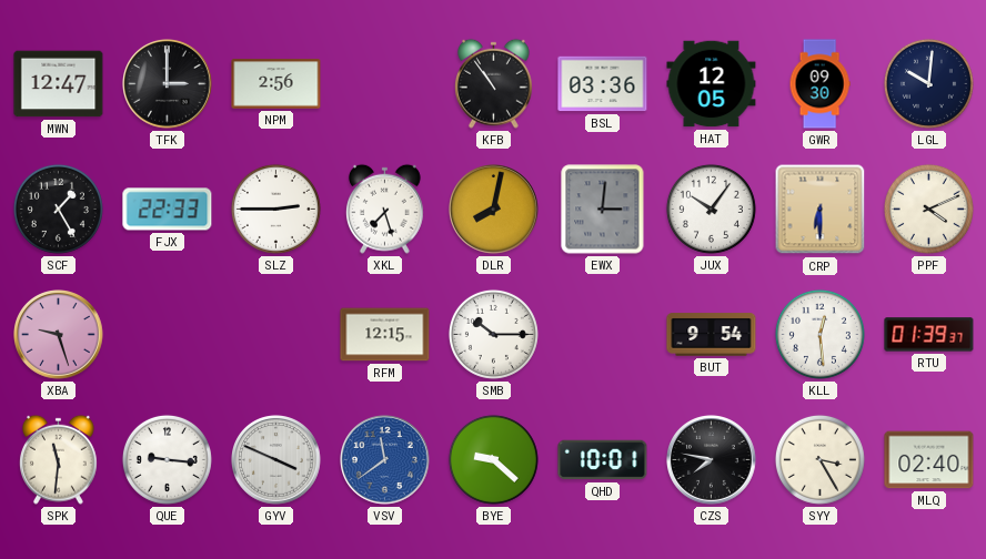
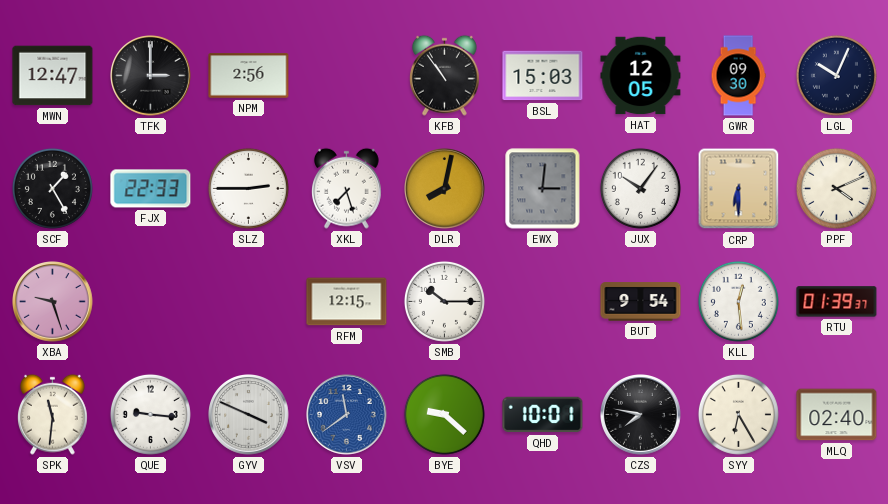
BSL: 03:36 -> 15:03
LGL: 10:01 -> 10:04
SYY: 3:25 -> 6:25
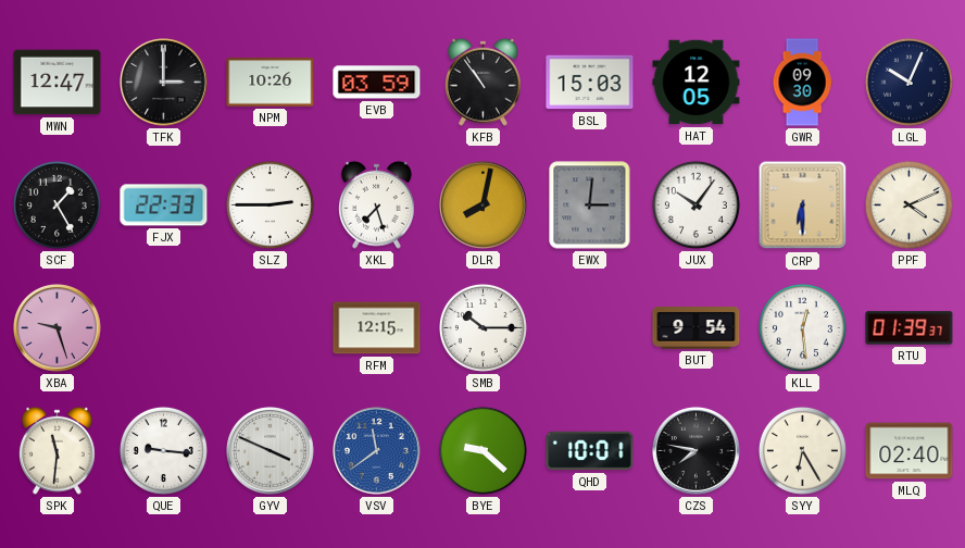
NPM: 2:56 -> 10:26
EVB: none -> 03:59
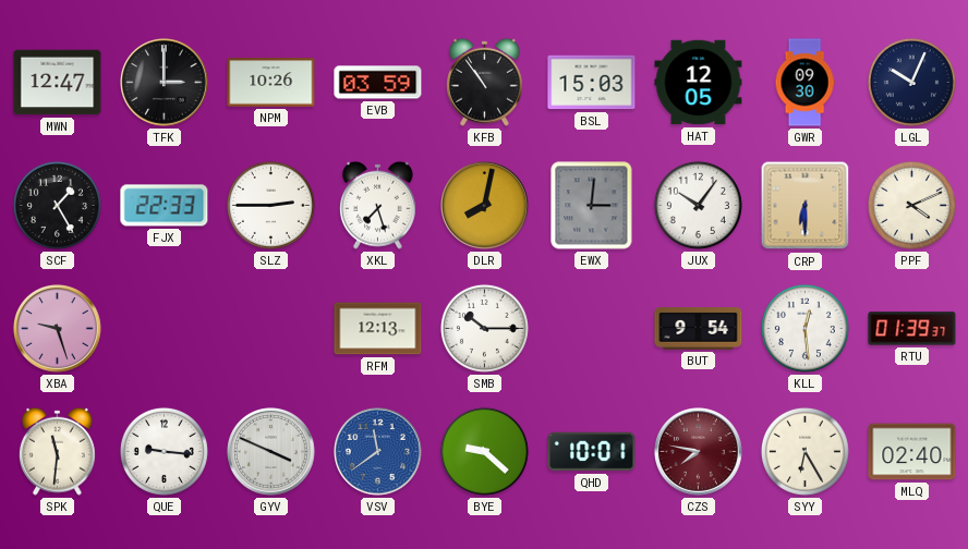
RFM: 12:15 -> 12:13
CZS dial: black -> burgundy
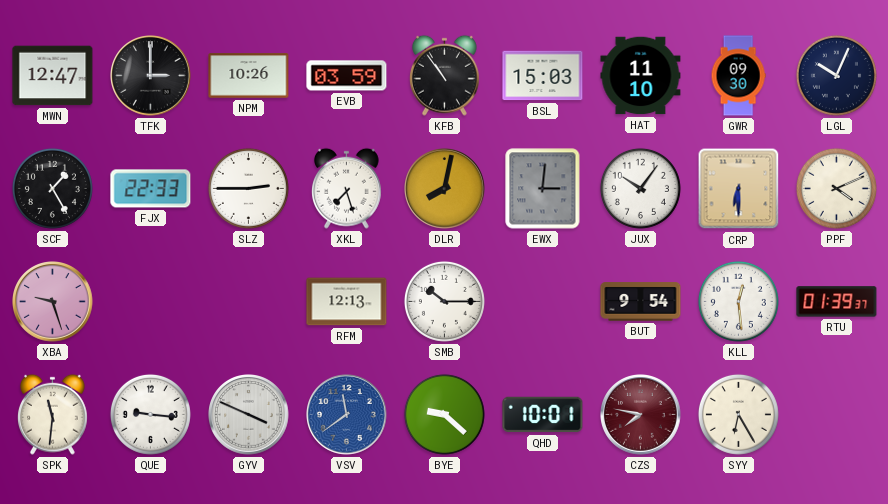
HAT: 12:05 -> 11:10
MLQ: 02:40 -> none
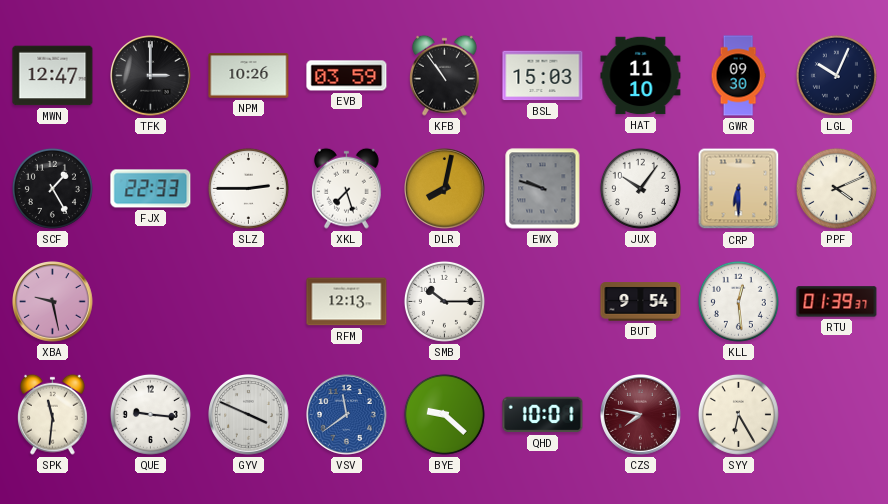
EWX: 3:01 -> 9:48
XBA: 9:27 -> 9:28
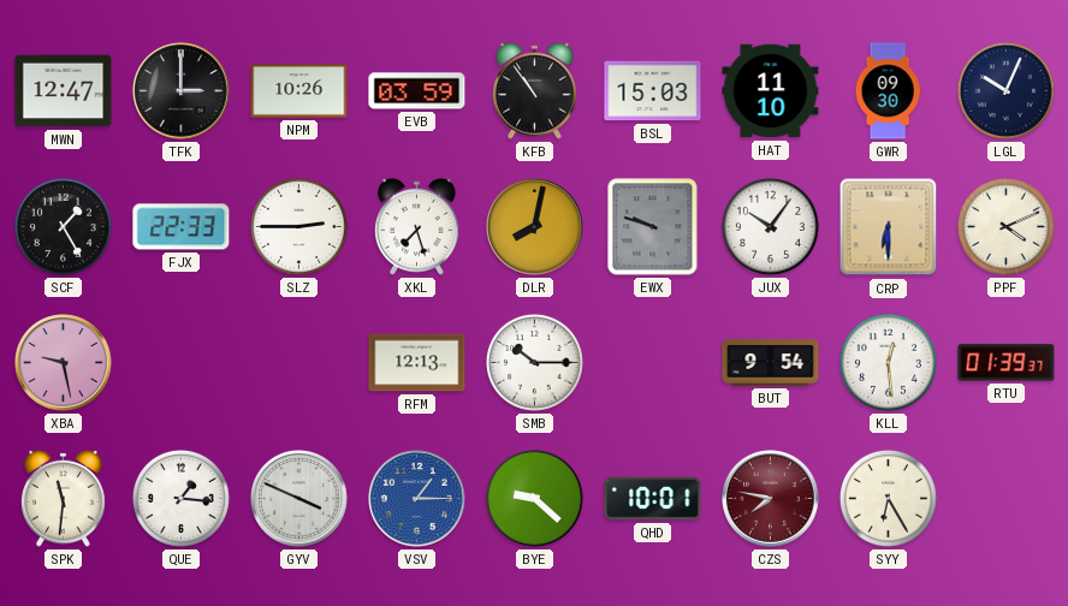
QUE: 9:16 -> 1:16
VSV: 11:39 -> 1:15
